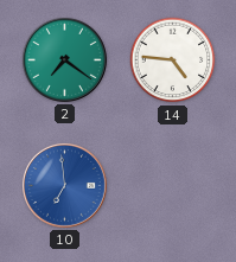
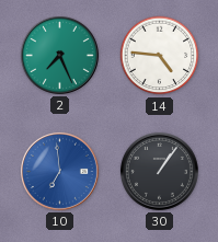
2: 7:21 -> 7:26
30: none -> 1:06
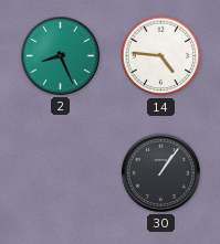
2: 7:26 -> 8:26
10: 6:59 -> none
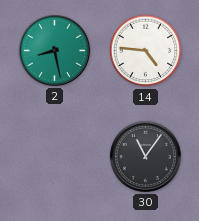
2: 8:26 -> 8:28
30: 1:06 -> 11:06
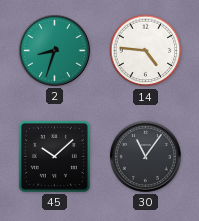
2: 8:28 -> 8:33
45: none -> 10:08
